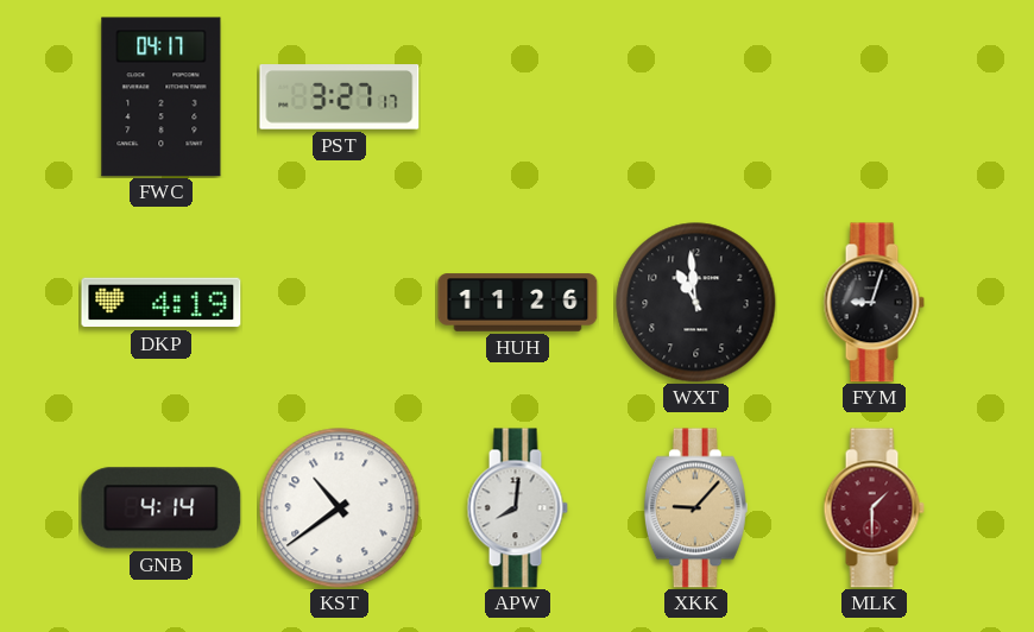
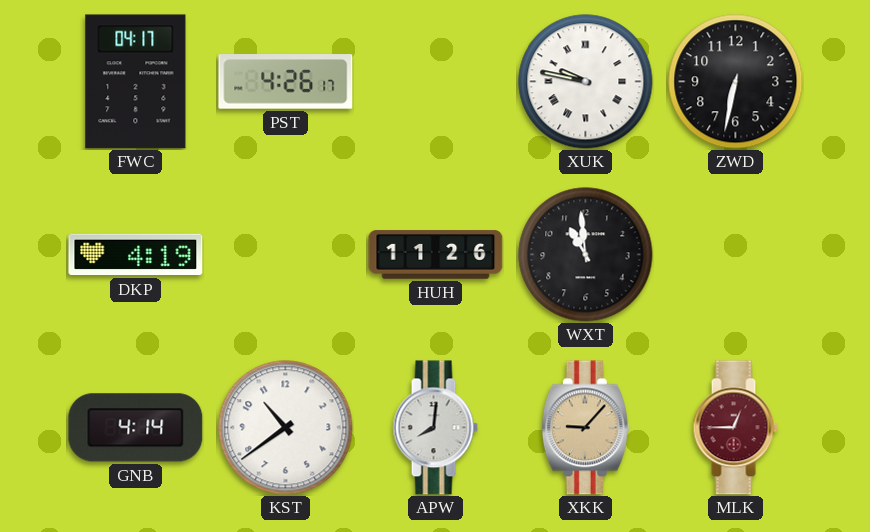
PST: 3:27 -> 4:26
XUK: none -> 9:47
ZWD: none -> 6:32
FYM: 9:03 -> none
MLK: 1:30 -> 12:45
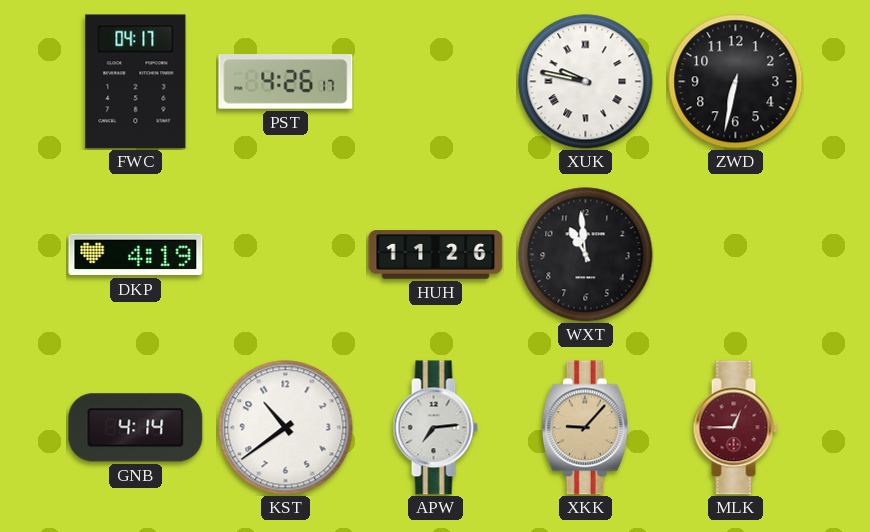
APW: 8:01 -> 7:14
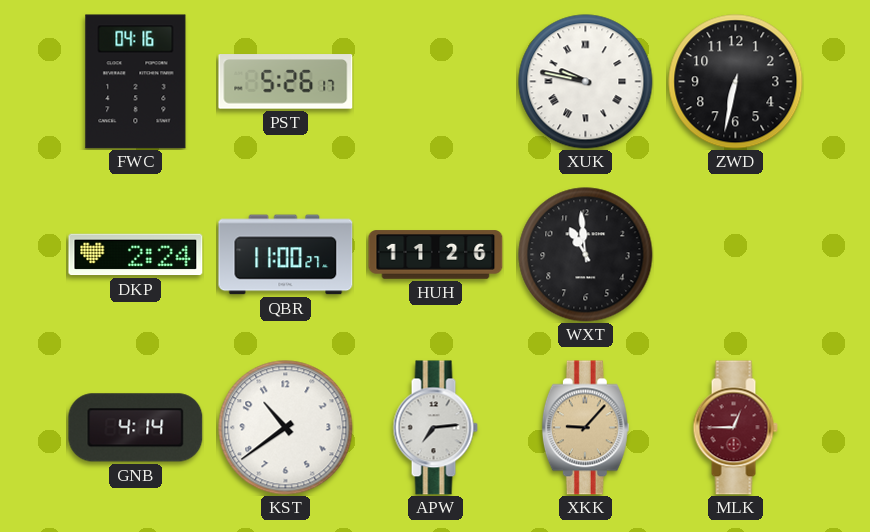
FWC: 04:17 -> 04:16
PST: 4:26 -> 5:26
DKP: 4:19 -> 2:24
QBR: none -> 11:00
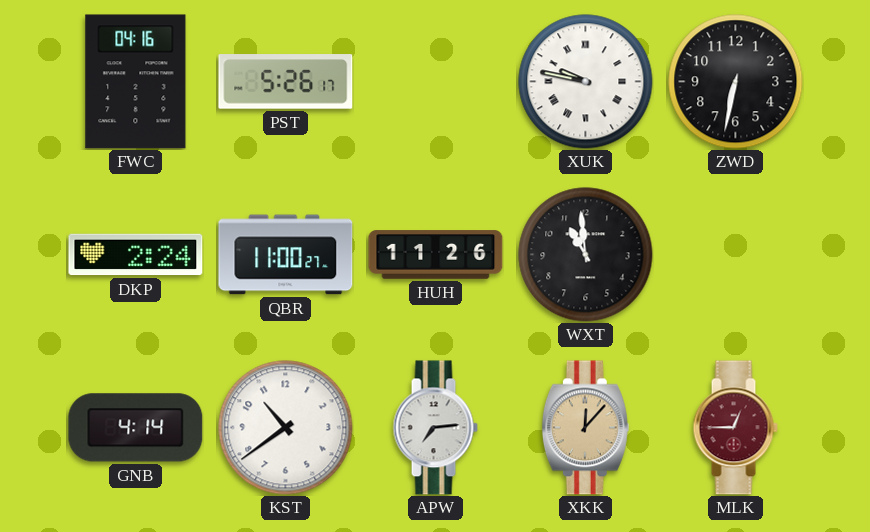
XKK: 9:07 -> 12:07
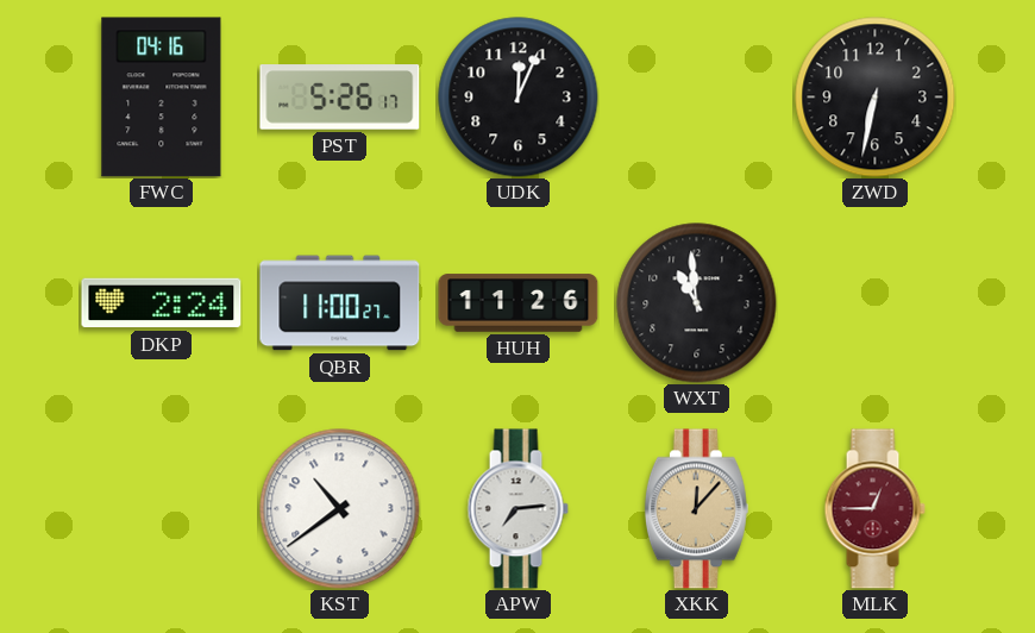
UDK: none -> 12:04
XUK: 9:47 -> none
GNB: 4:14 -> none
